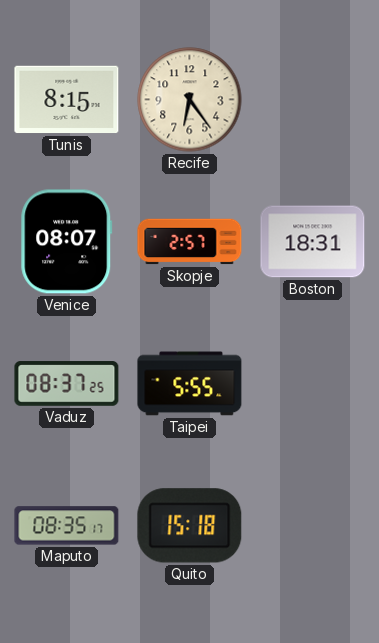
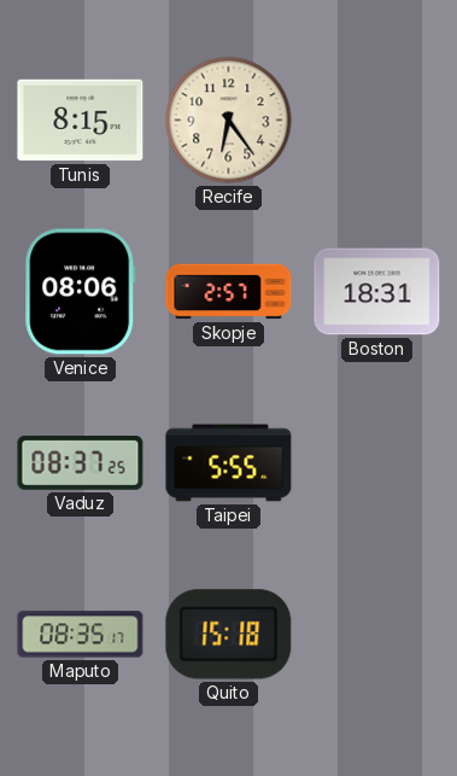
Venice: 08:07 -> 08:06
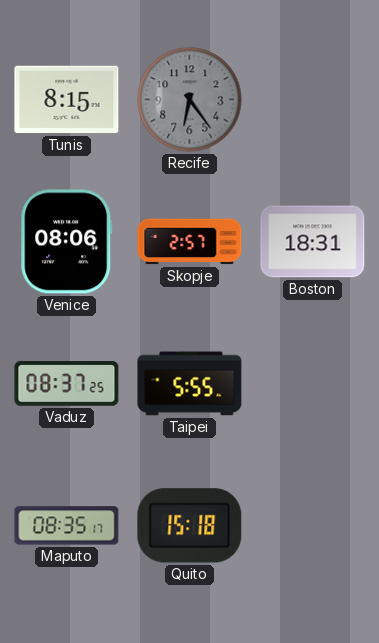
Recife dial: cream -> grey
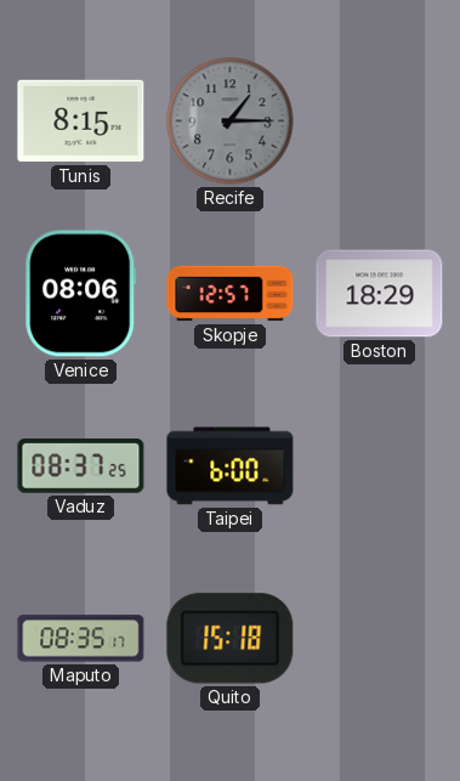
Recife: 6:24 -> 1:15
Skopje: 2:57 -> 12:57
Boston: 18:31 -> 18:29
Taipei: 5:55 -> 6:00
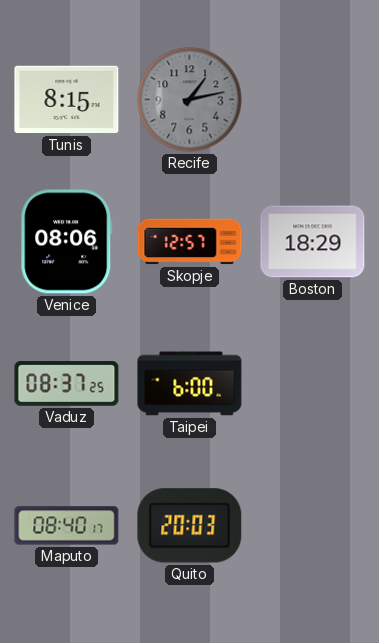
Recife: 1:15 -> 1:13
Maputo: 08:35 -> 08:40
Quito: 15:18 -> 20:03
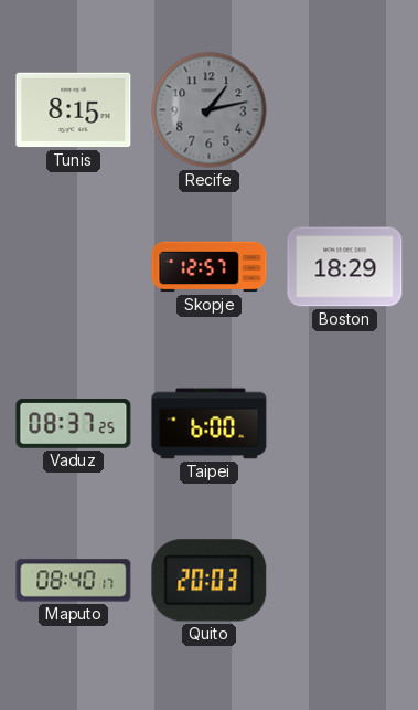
Venice: 08:06 -> none
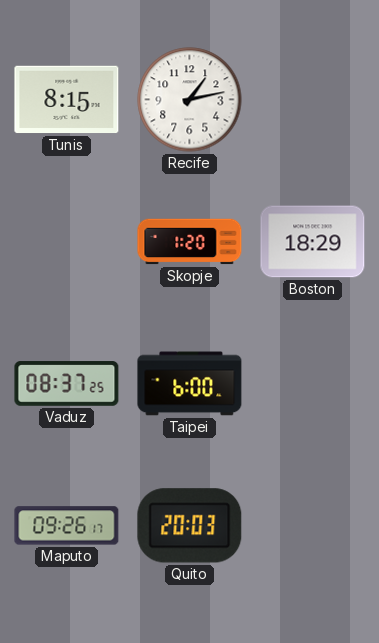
Recife dial: grey -> white
Skopje: 12:57 -> 1:20
Maputo: 08:40 -> 09:26
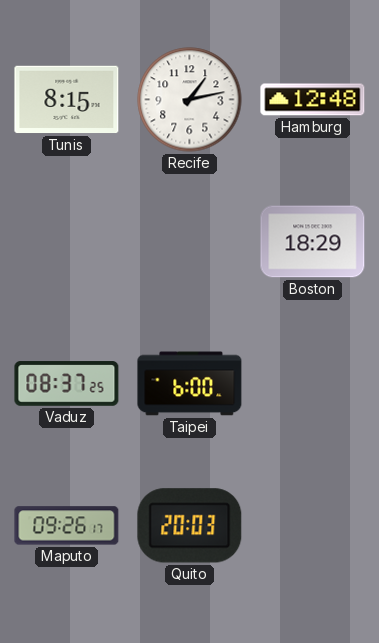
Hamburg: none -> 12:48
Skopje: 1:20 -> none
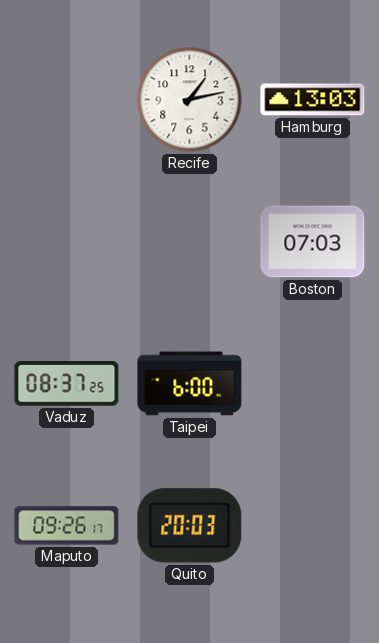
Tunis: 8:15 -> none
Hamburg: 12:48 -> 13:03
Boston: 18:29 -> 07:03
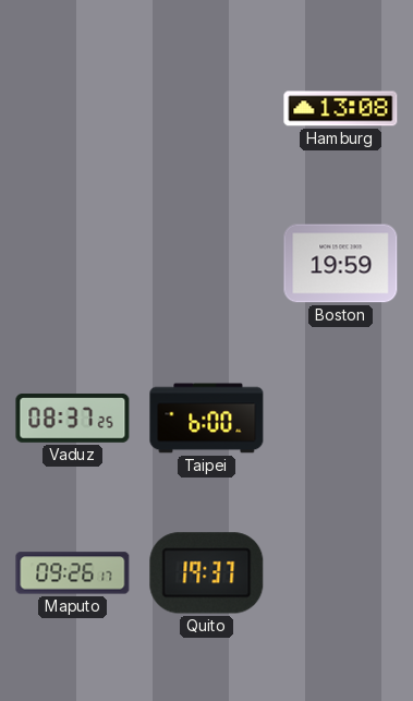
Recife: 1:13 -> none
Hamburg: 13:03 -> 13:08
Boston: 07:03 -> 19:59
Quito: 20:03 -> 19:37
